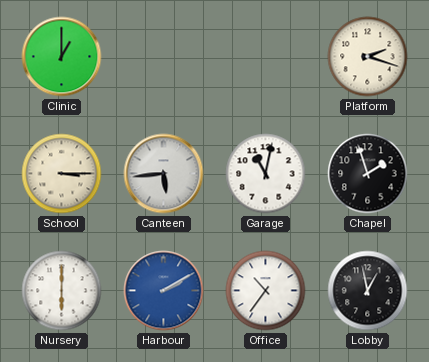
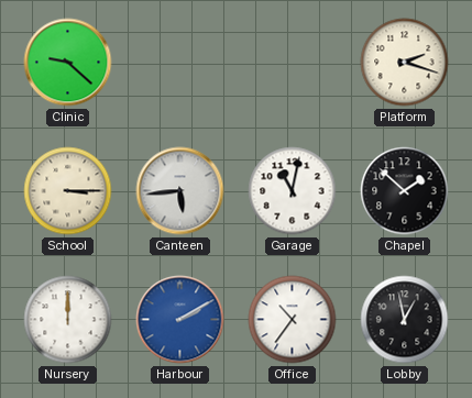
Clinic: 1:00 -> 9:22
Chapel: 1:57 -> 1:52
Nursery: 6:00 -> 12:00
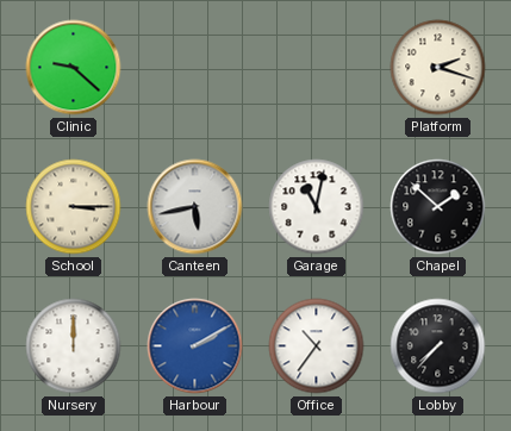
Canteen: 5:44 -> 5:43
Lobby: 12:58 -> 7:37
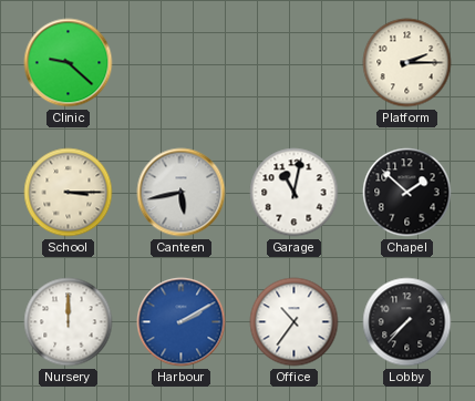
Platform: 2:18 -> 2:15
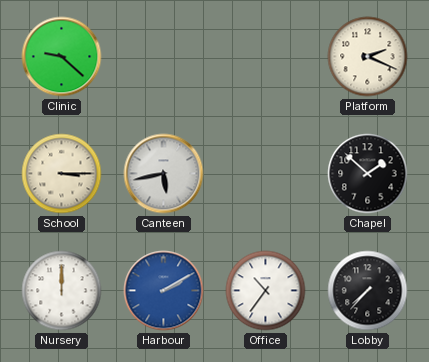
Platform: 2:15 -> 2:19
Garage: 11:02 -> none
